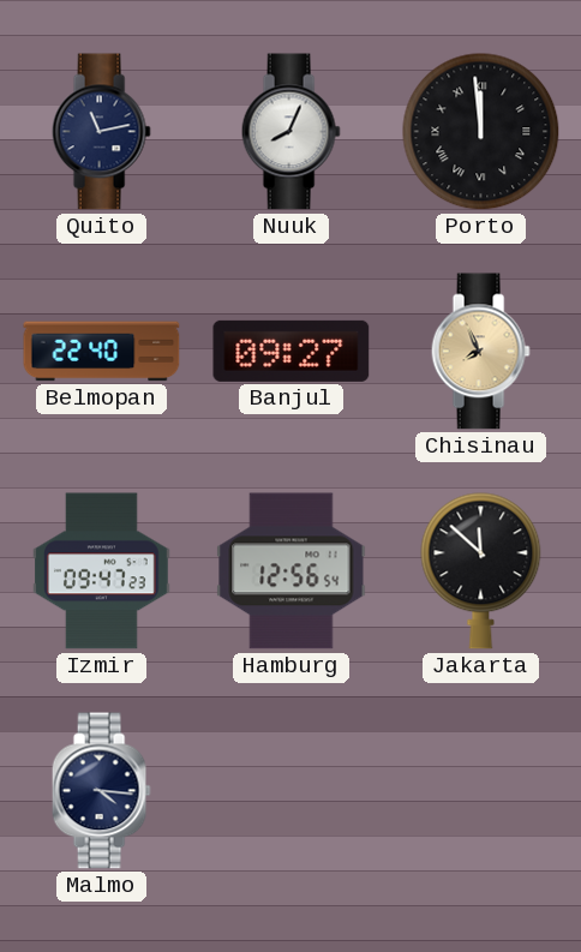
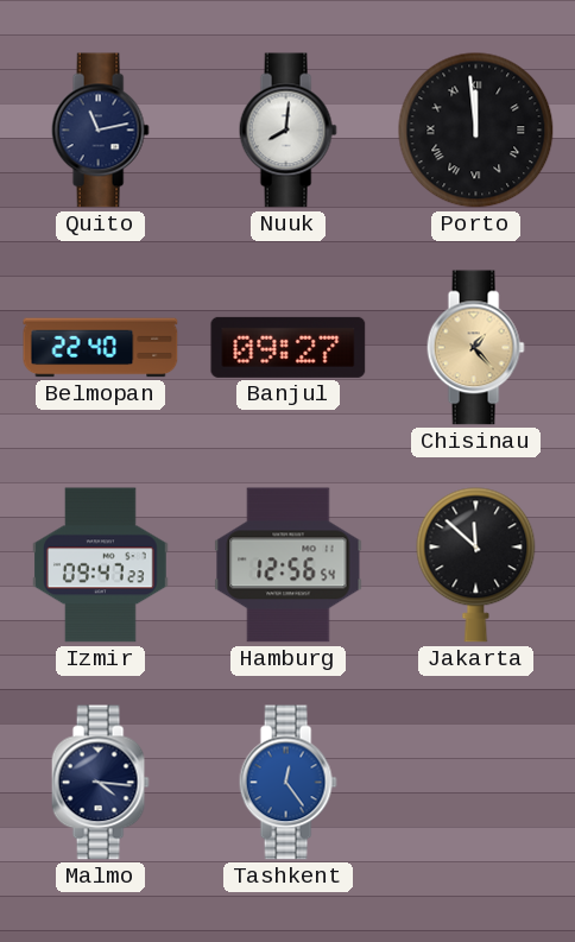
Nuuk: 8:04 -> 8:01
Chisinau: 7:56 -> 1:23
Tashkent: none -> 12:24
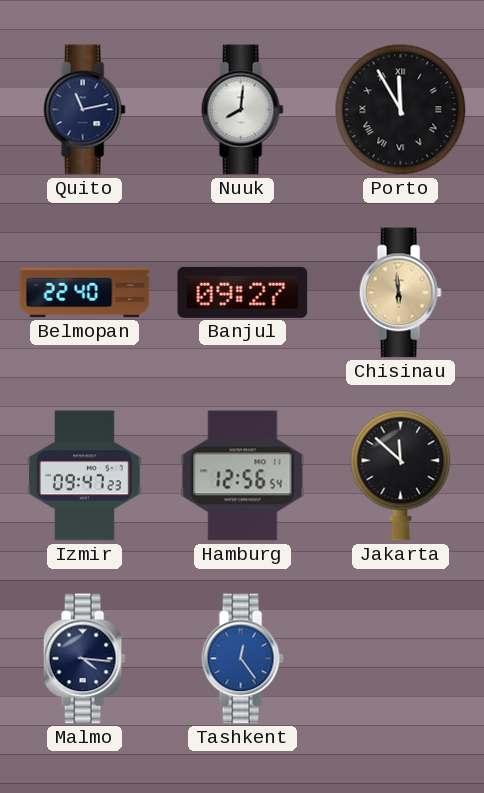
Porto: 11:59 -> 11:55
Chisinau: 1:23 -> 5:59
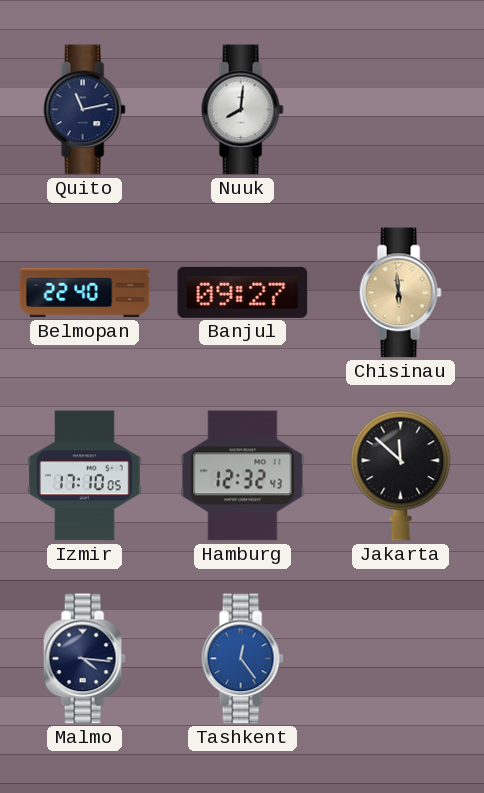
Porto: 11:55 -> none
Izmir: 09:47 -> 17:10
Hamburg: 12:56 -> 12:32
